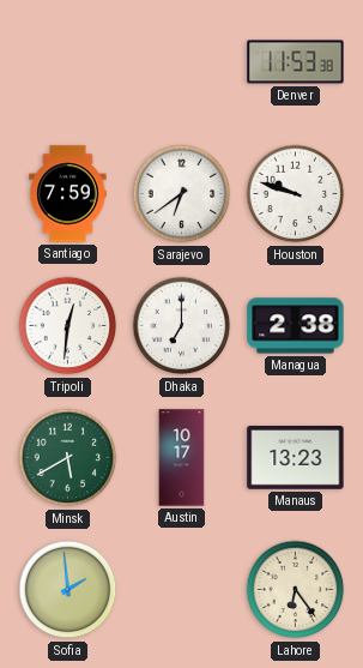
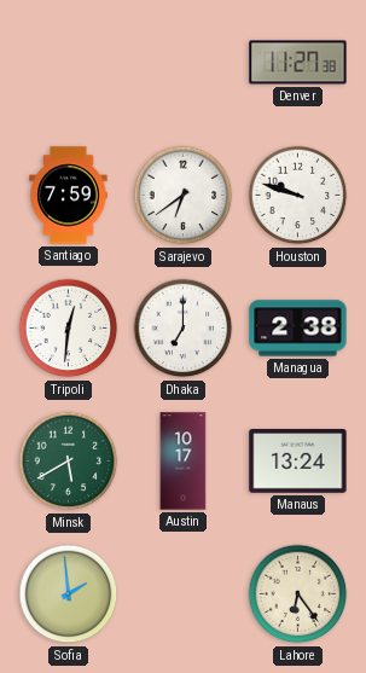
Denver: 11:53 -> 11:27
Manaus: 13:23 -> 13:24
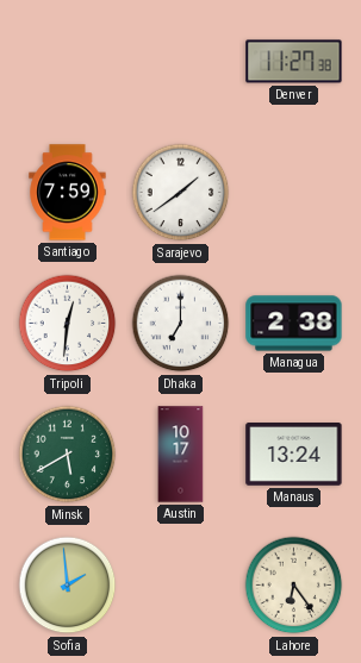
Sarajevo: 6:39 -> 1:39
Houston: 9:48 -> none
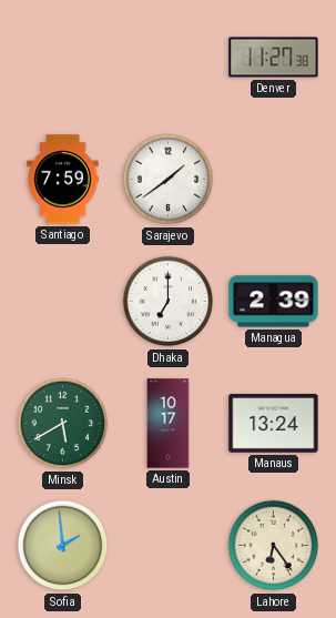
Tripoli: 12:31 -> none
Managua: 2:38 -> 2:39
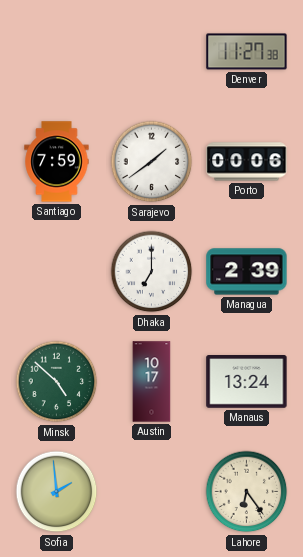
Porto: none -> 00:06
Minsk: 5:40 -> 4:52
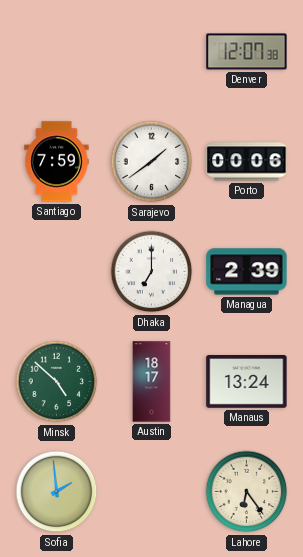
Denver: 11:27 -> 12:07
Austin: 10:17 -> 18:17
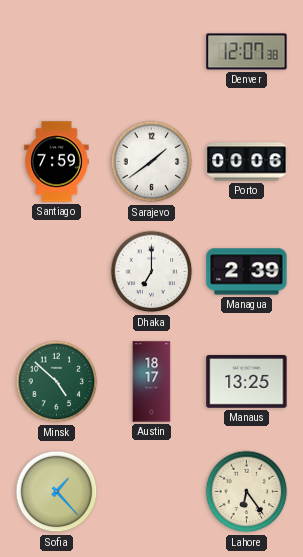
Manaus: 13:24 -> 13:25
Sofia: 1:59 -> 1:23
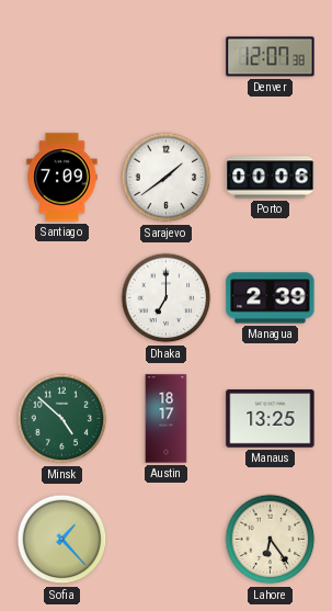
Santiago: 7:59 -> 7:09
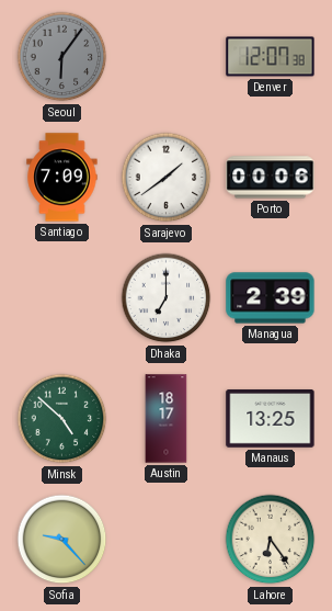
Seoul: none -> 6:06
Sofia: 1:23 -> 9:23
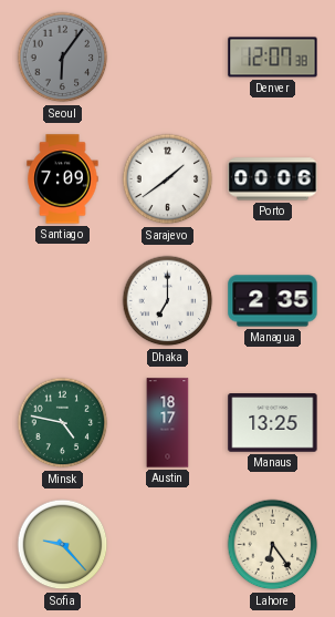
Managua: 2:39 -> 2:35
Minsk: 4:52 -> 4:47
